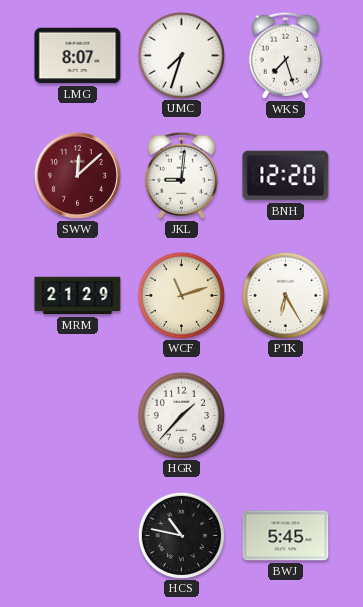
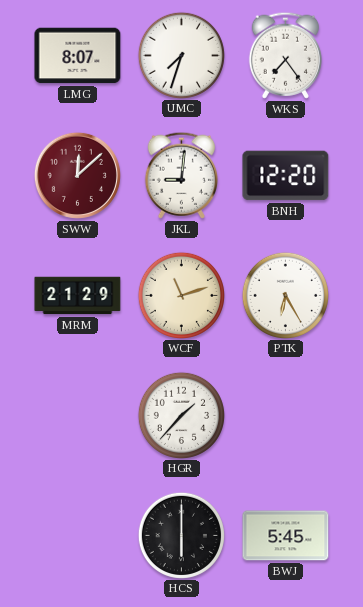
WKS: 7:27 -> 7:24
HCS: 10:47 -> 6:00
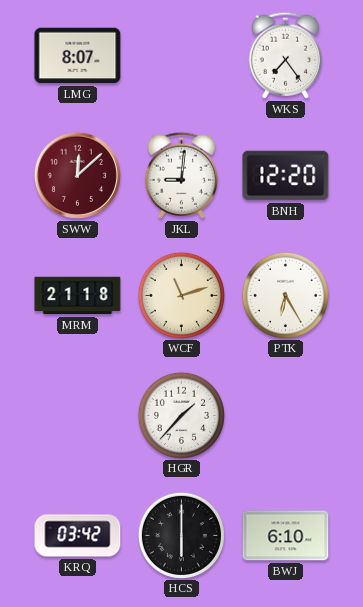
UMC: 7:33 -> none
MRM: 21:29 -> 21:18
KRQ: none -> 03:42
BWJ: 5:45 -> 6:10
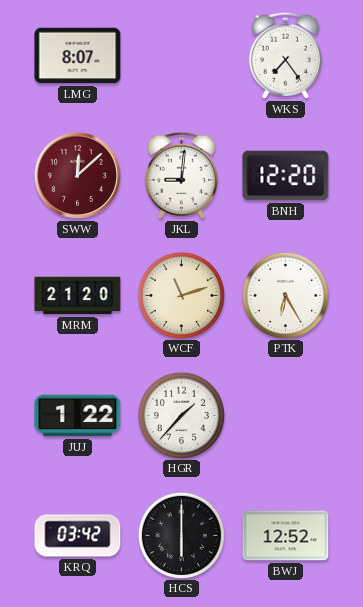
MRM: 21:18 -> 21:20
JUJ: none -> 1:22
BWJ: 6:10 -> 12:52
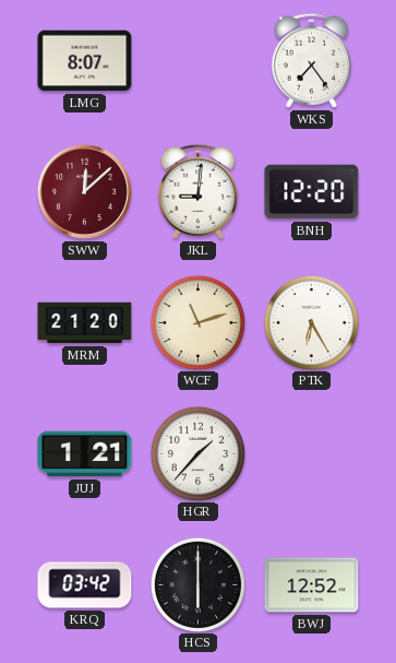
JUJ: 1:22 -> 1:21
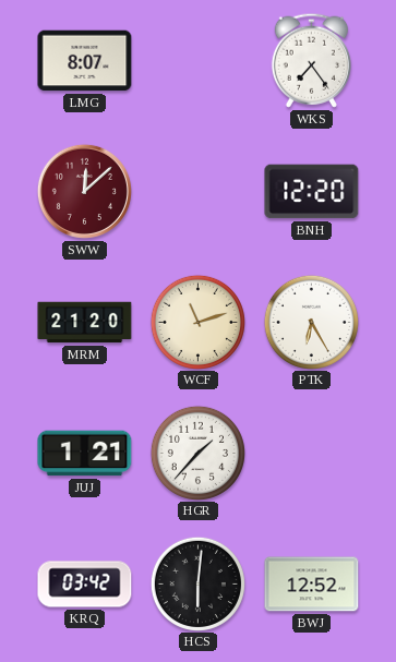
JKL: 9:01 -> none
HCS: 6:00 -> 6:01
